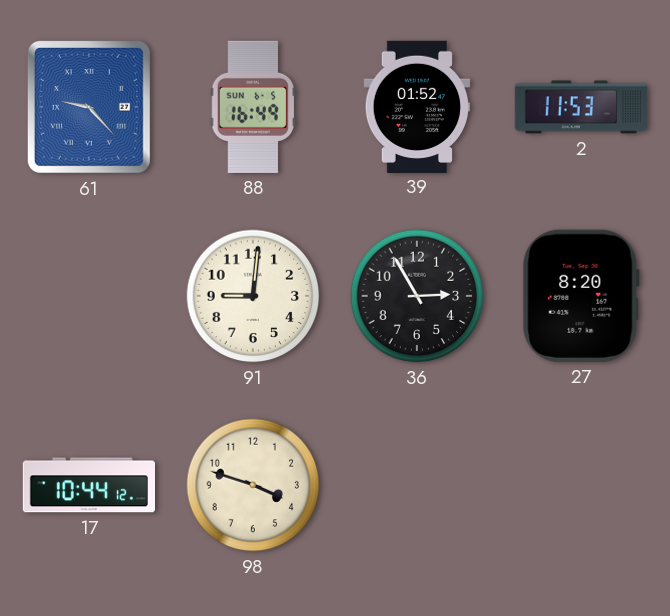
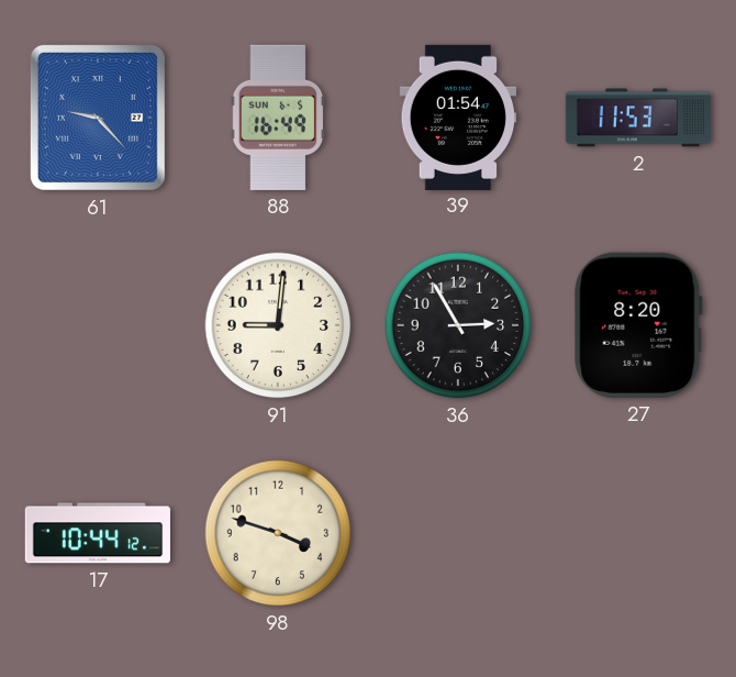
39: 01:52 -> 01:54
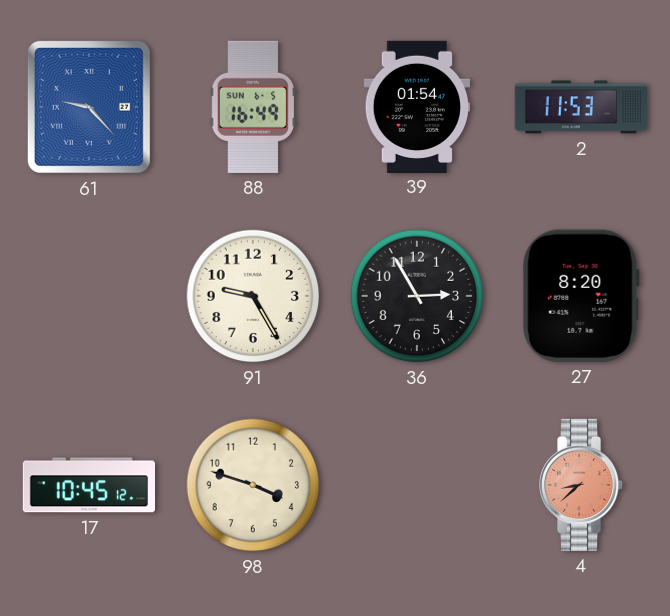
91: 9:01 -> 9:25
17: 10:44 -> 10:45
4: none -> 8:38
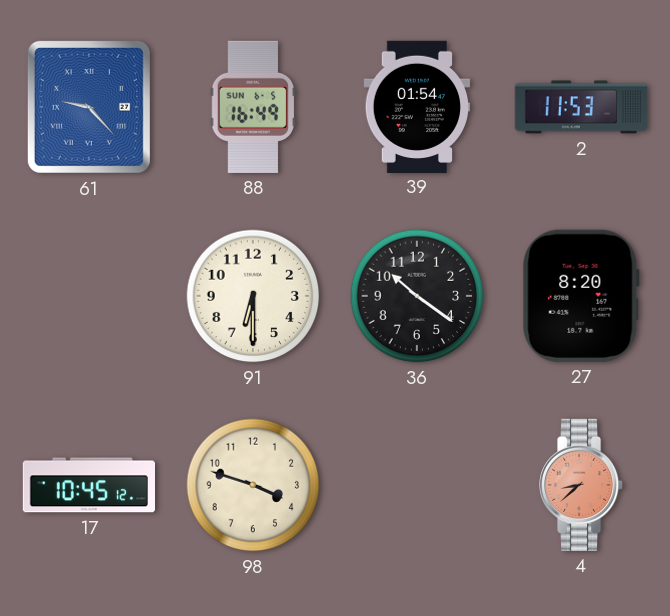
91: 9:25 -> 6:30
36: 2:55 -> 10:21
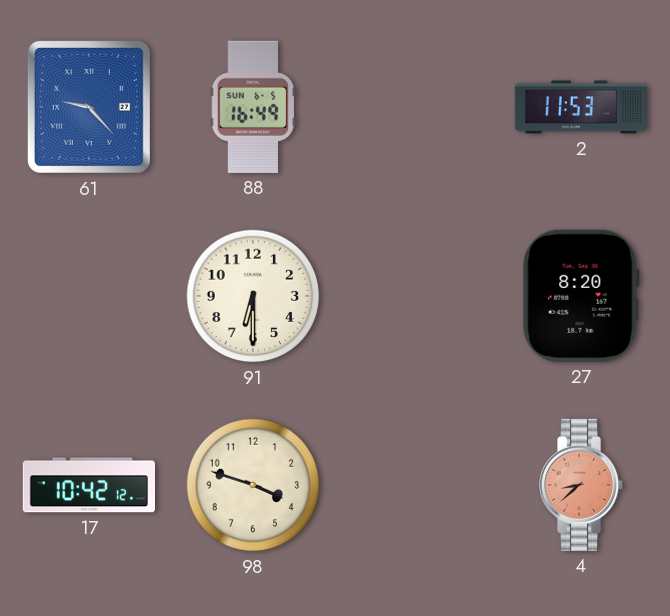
39: 01:54 -> none
36: 10:21 -> none
17: 10:45 -> 10:42
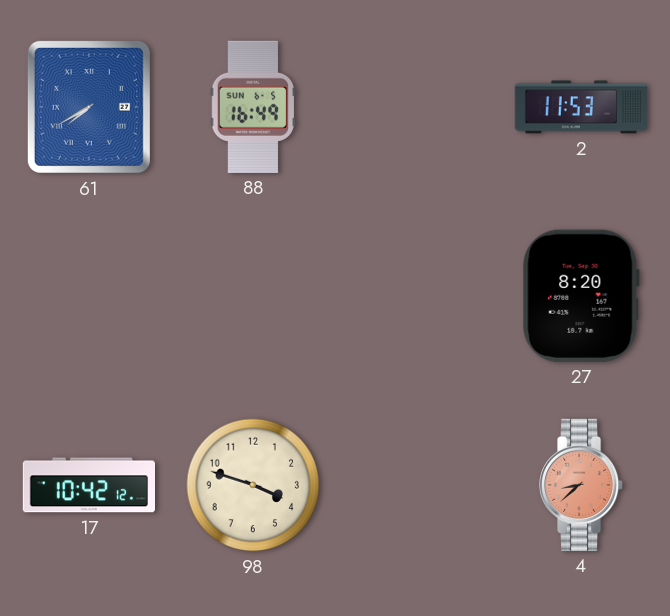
61: 9:23 -> 7:40
91: 6:30 -> none
